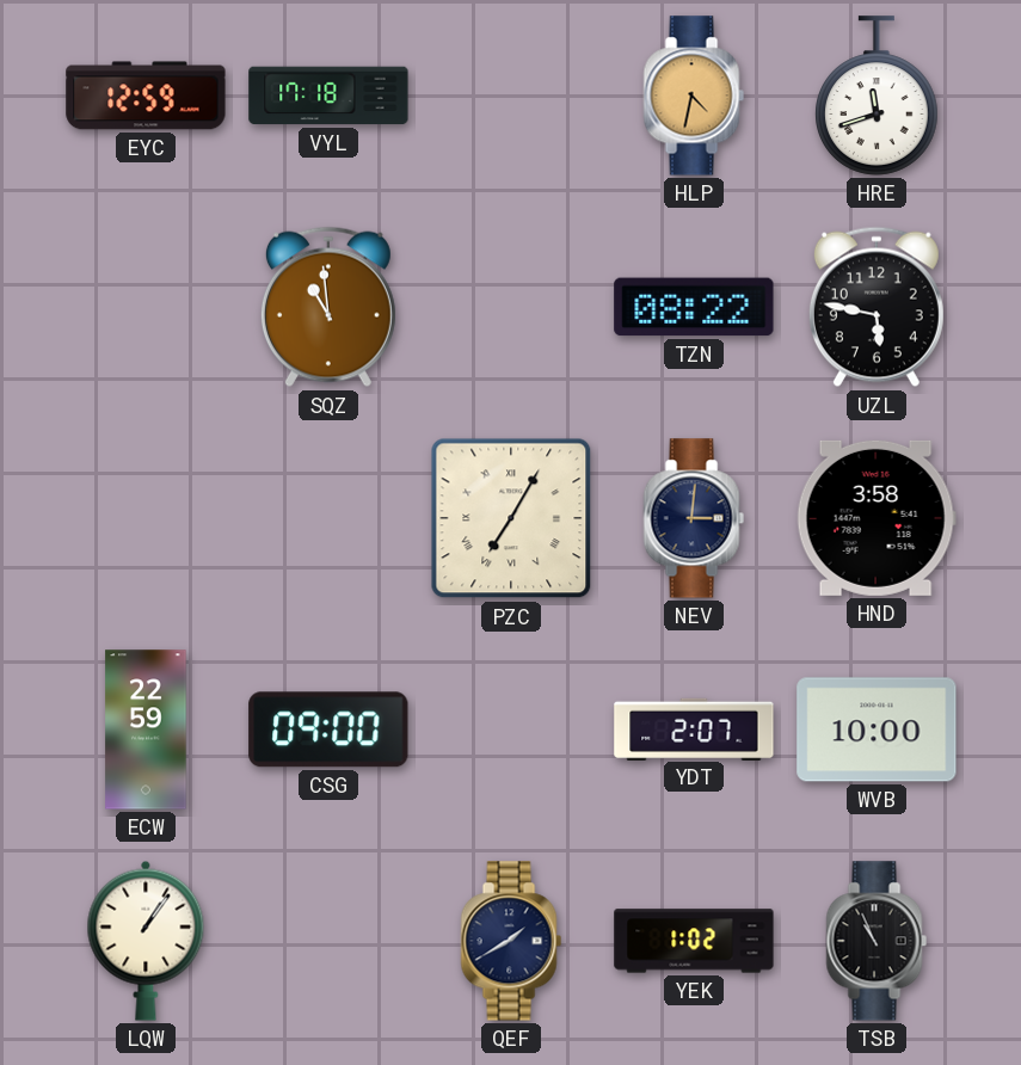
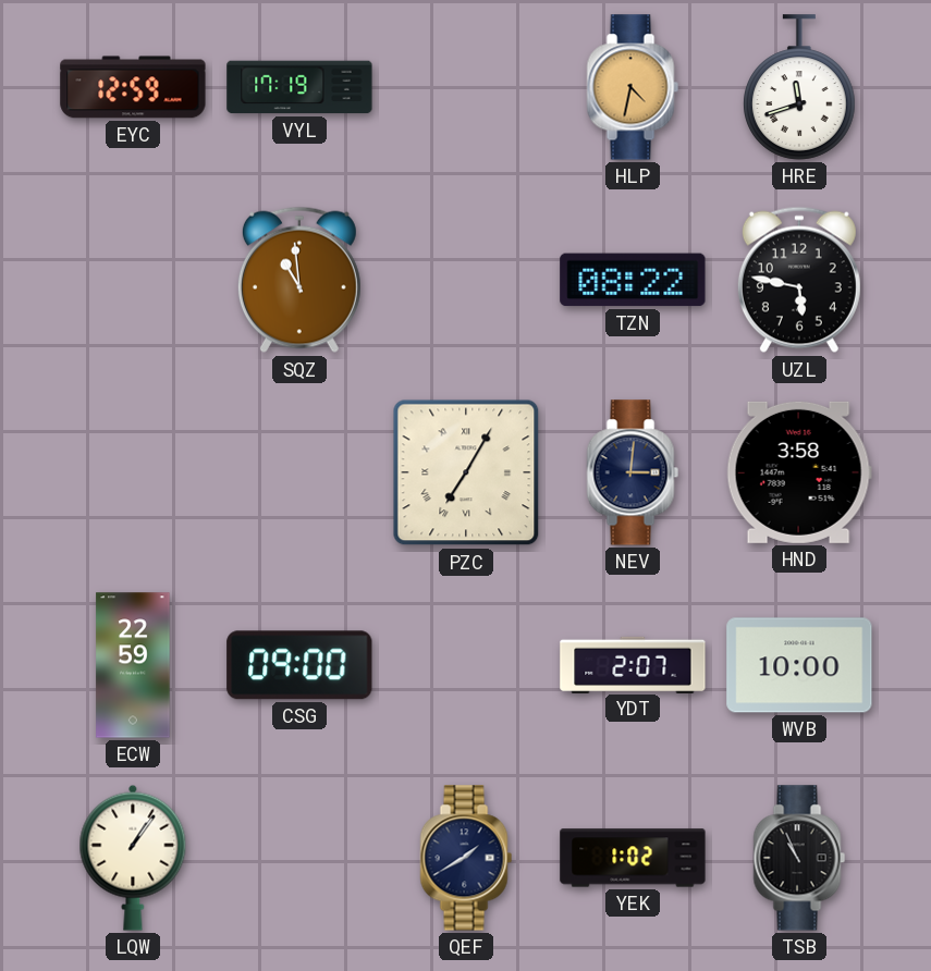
VYL: 17:18 -> 17:19
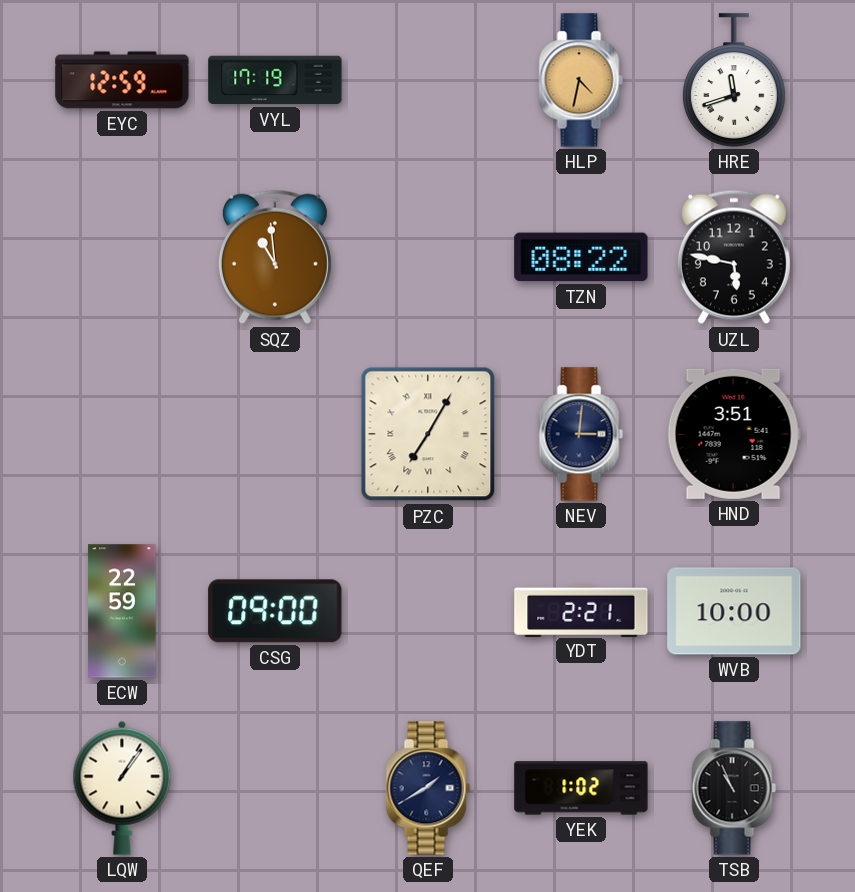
HND: 3:58 -> 3:51
YDT: 2:07 -> 2:21
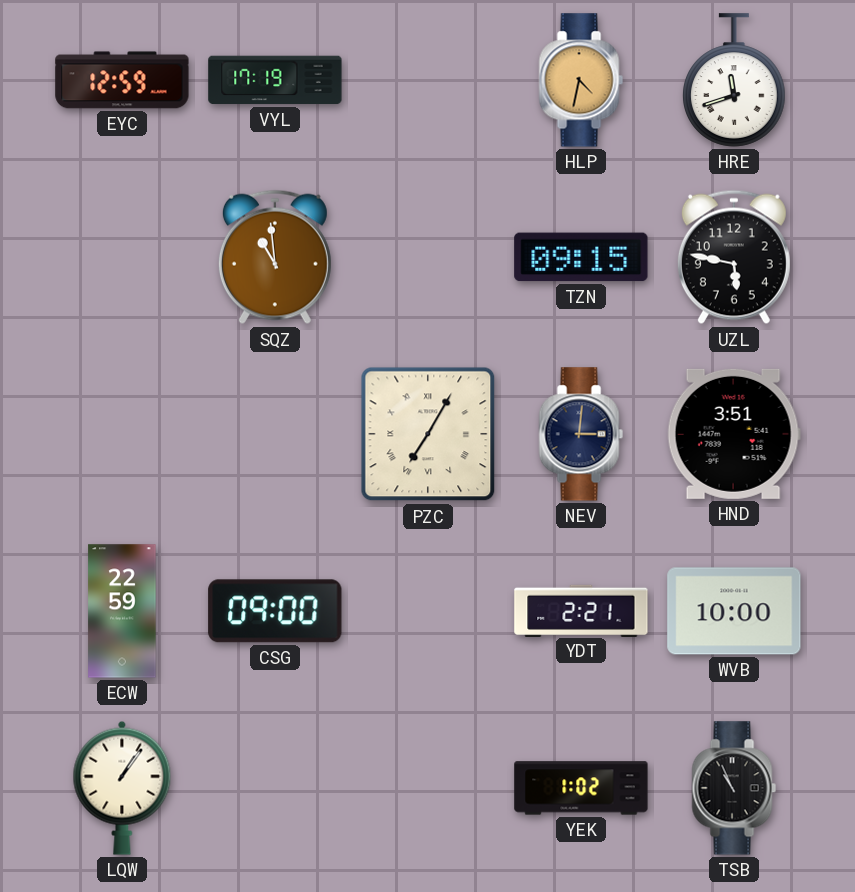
TZN: 08:22 -> 09:15
QEF: 1:40 -> none
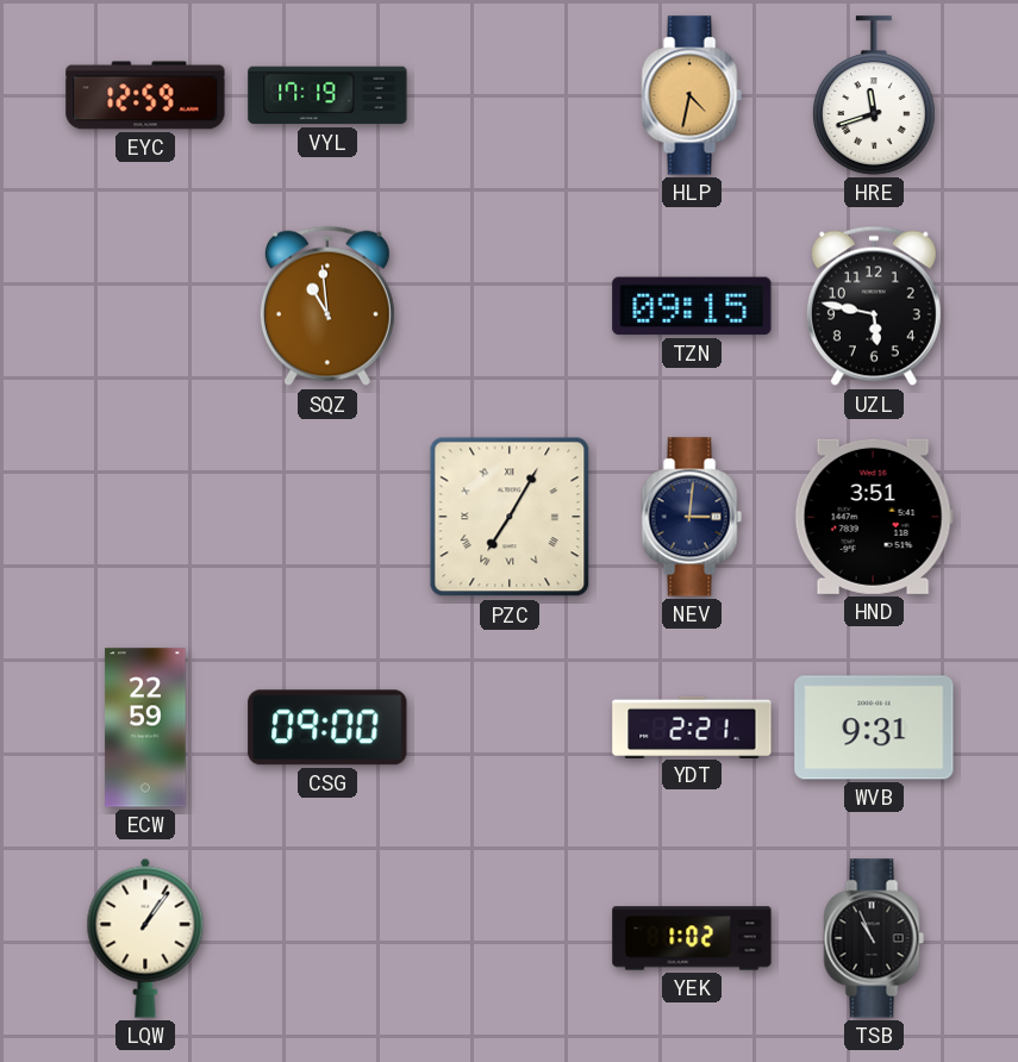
WVB: 10:00 -> 9:31
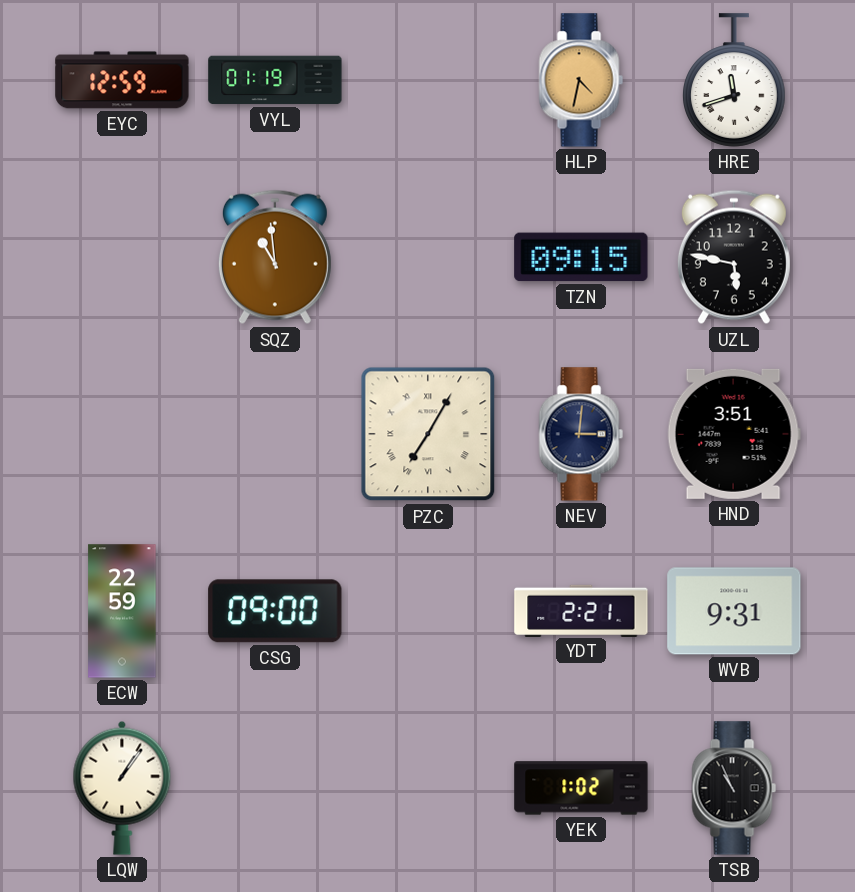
VYL: 17:19 -> 01:19
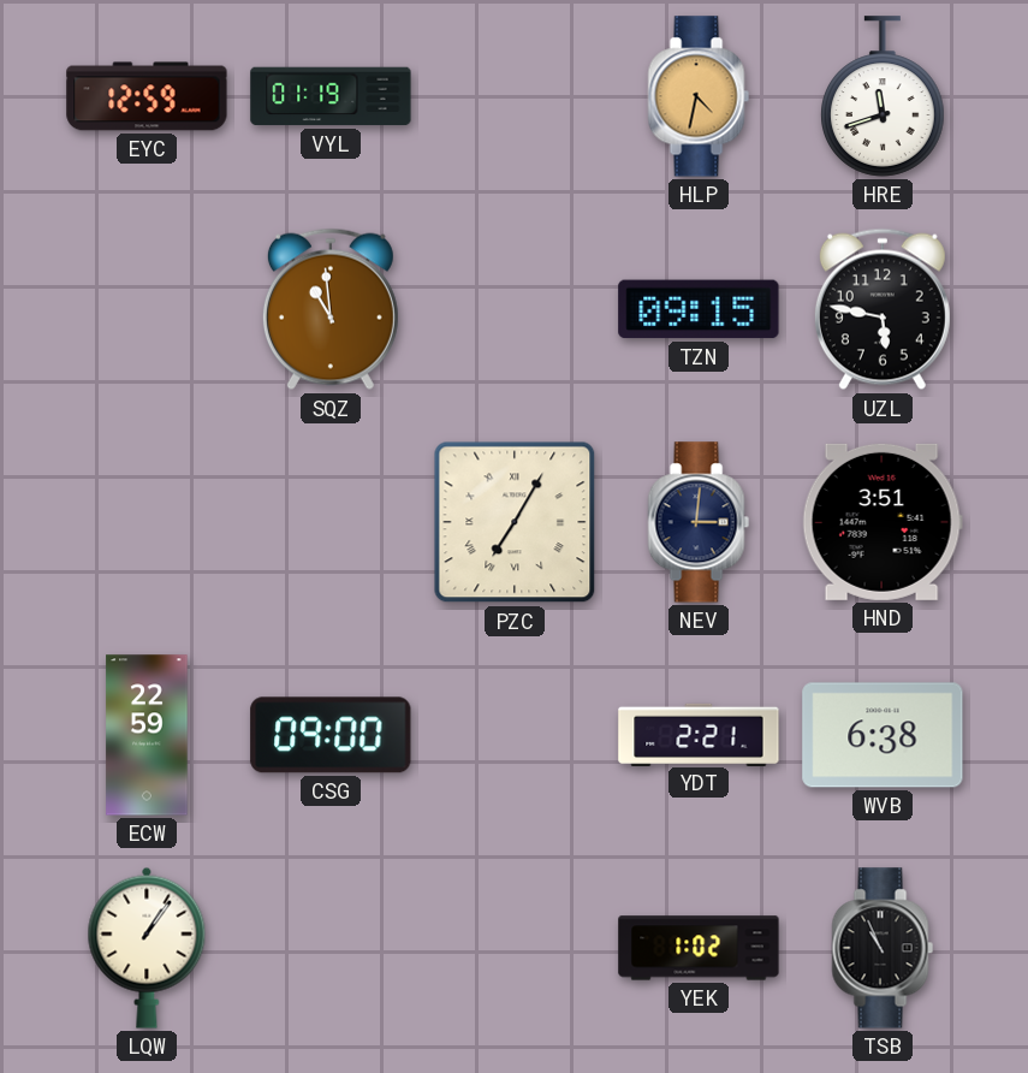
WVB: 9:31 -> 6:38
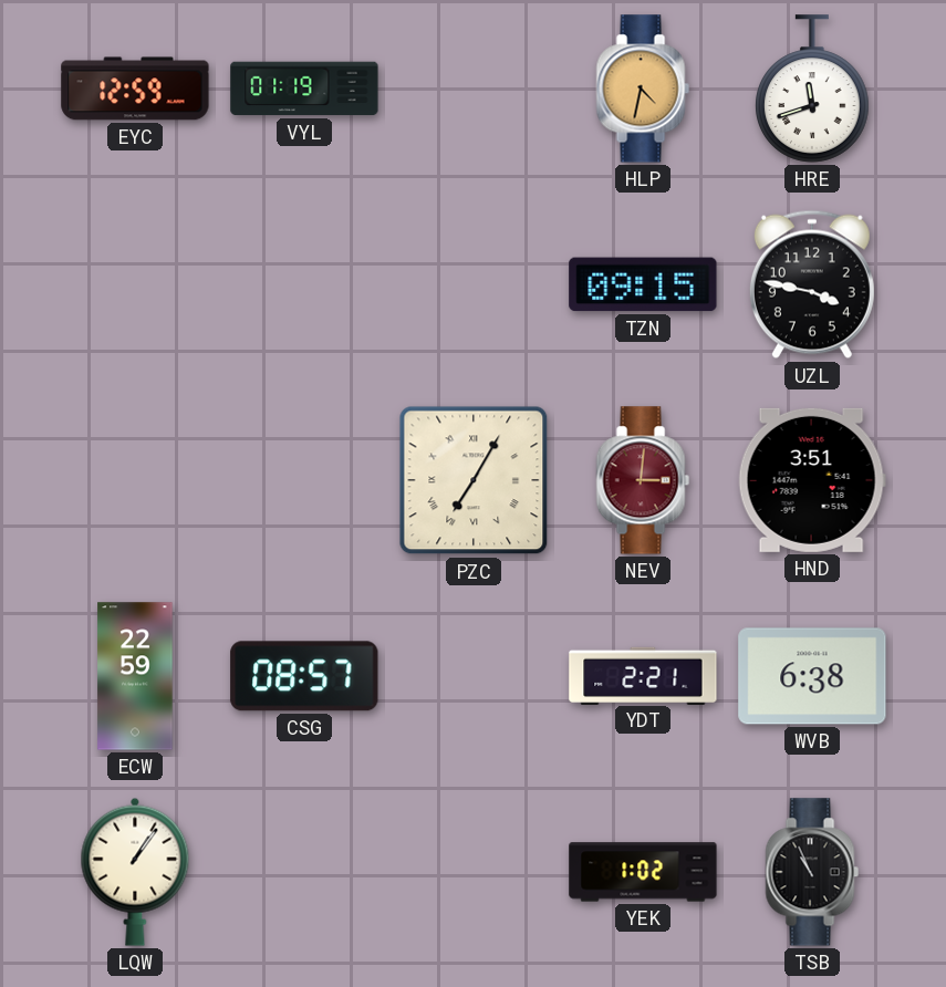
SQZ: 10:59 -> none
UZL: 5:47 -> 3:47
NEV dial: navy -> burgundy
CSG: 09:00 -> 08:57
